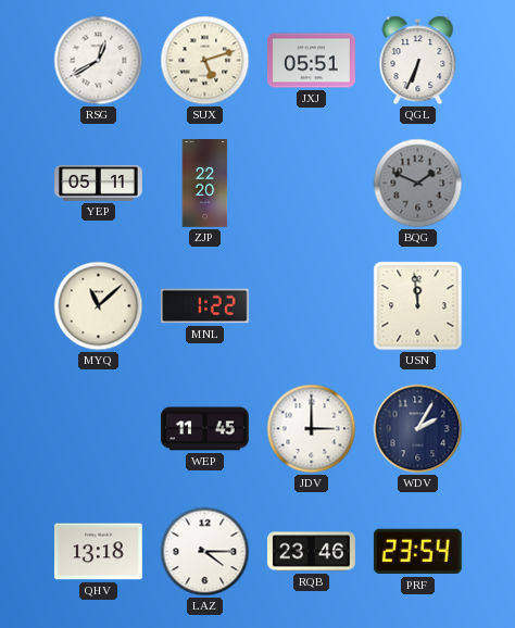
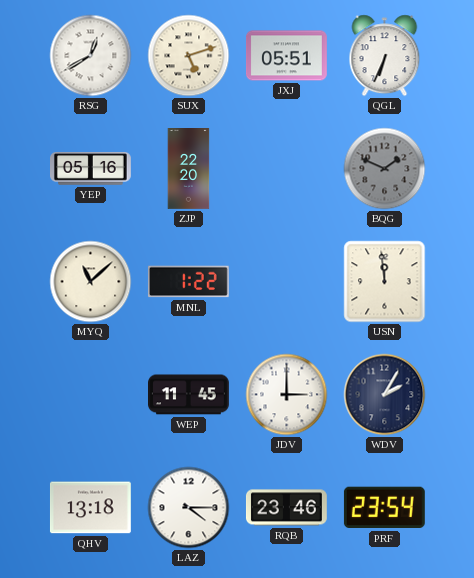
YEP: 05:11 -> 05:16
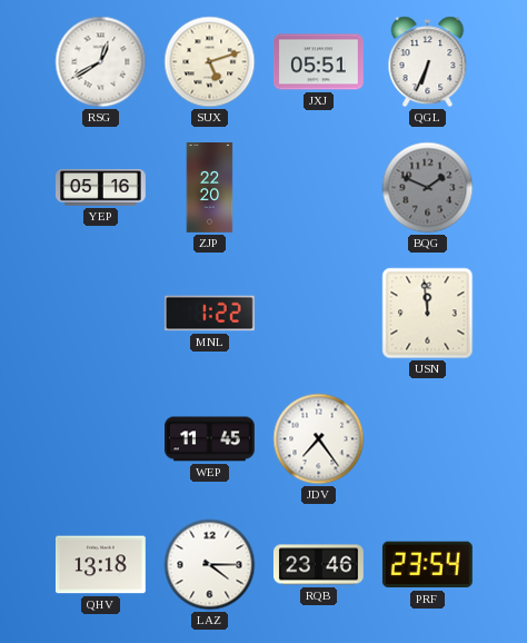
MYQ: 11:08 -> none
JDV: 3:00 -> 7:24
WDV: 2:05 -> none
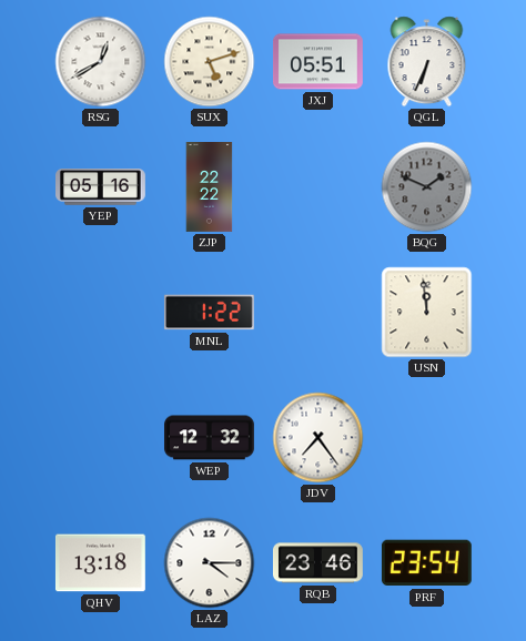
ZJP: 22:20 -> 22:22
WEP: 11:45 -> 12:32
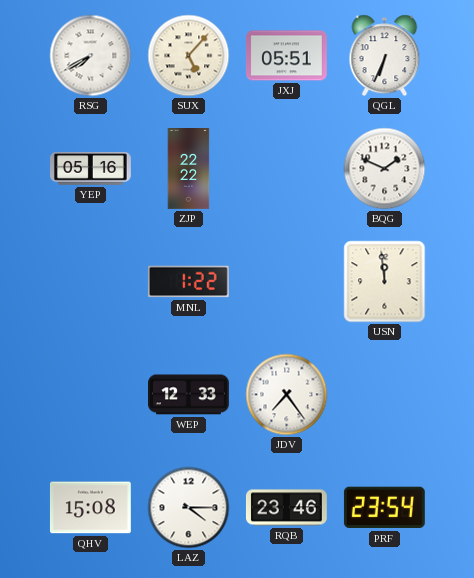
RSG: 12:40 -> 7:40
SUX: 5:12 -> 5:07
BQG dial: grey -> white
WEP: 12:32 -> 12:33
QHV: 13:18 -> 15:08
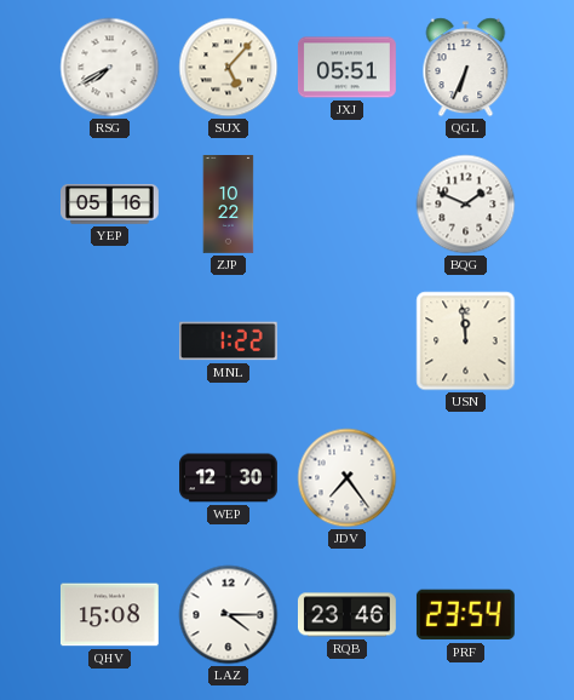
ZJP: 22:22 -> 10:22
WEP: 12:33 -> 12:30
